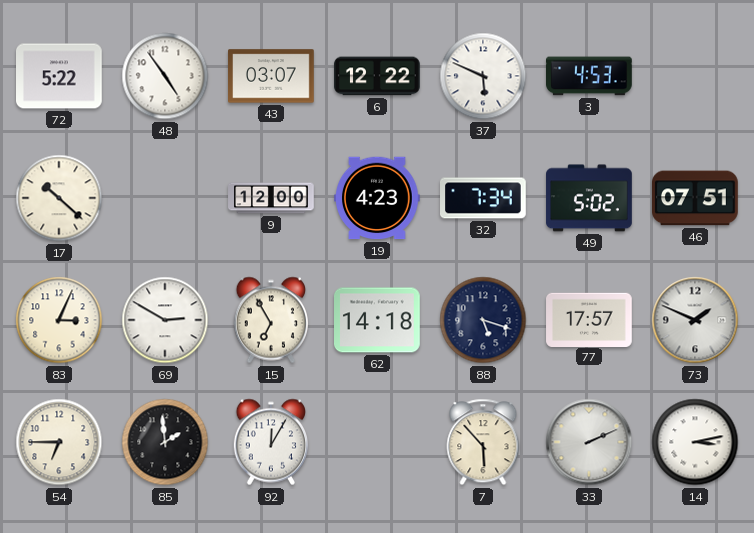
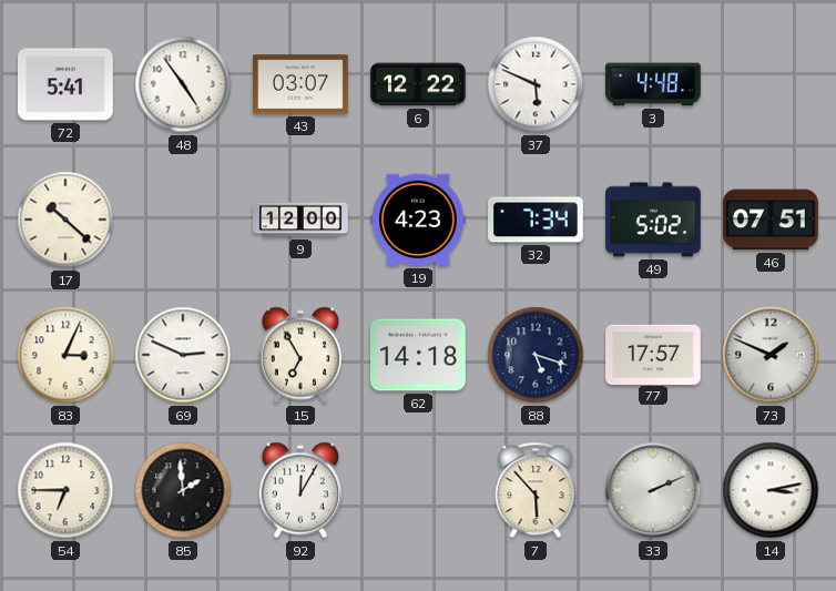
72: 5:22 -> 5:41
3: 4:53 -> 4:48
69: 2:50 -> 2:49
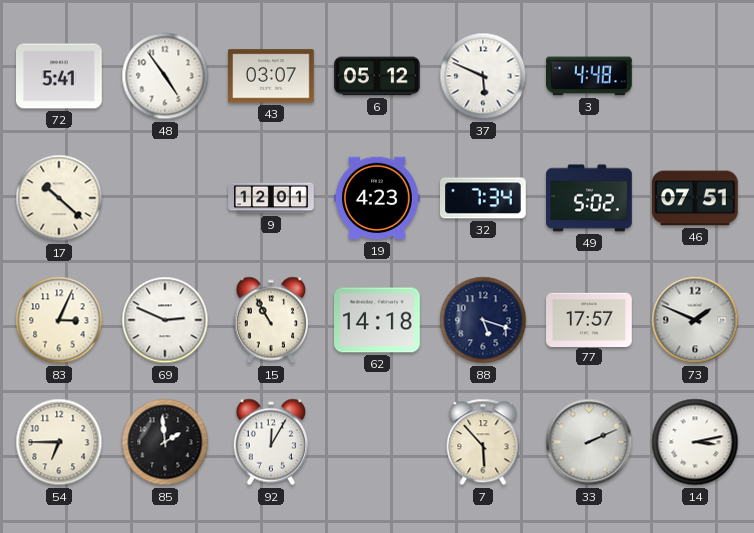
6: 12:22 -> 05:12
9: 12:00 -> 12:01
15: 6:55 -> 10:55
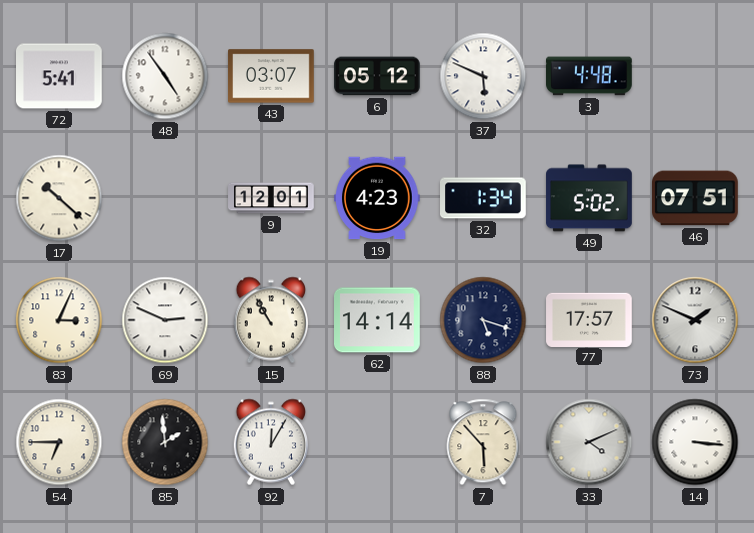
32: 7:34 -> 1:34
62: 14:18 -> 14:14
33: 2:11 -> 4:11
14: 3:13 -> 3:16
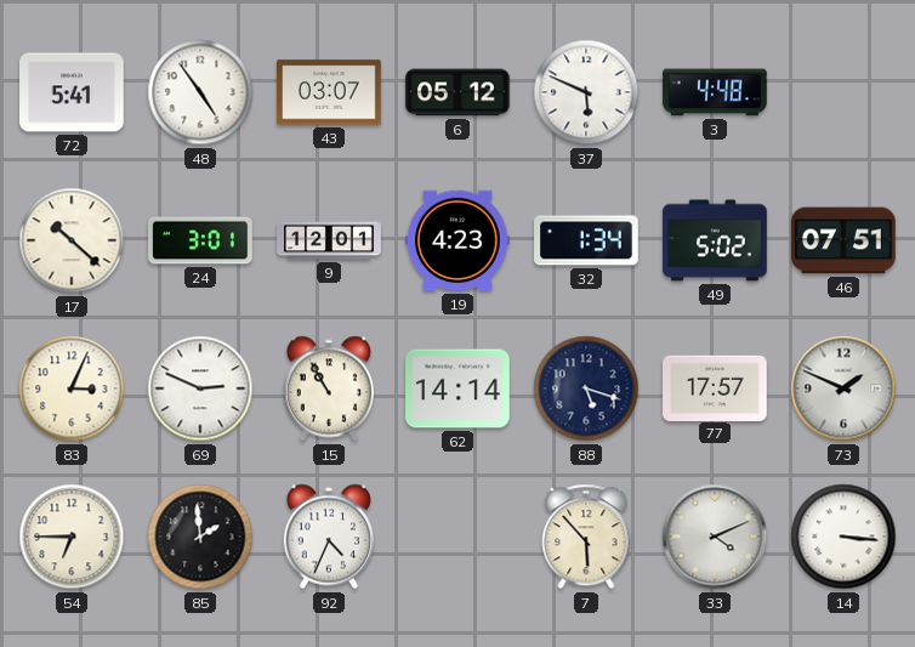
24: none -> 3:01
92: 12:05 -> 4:34
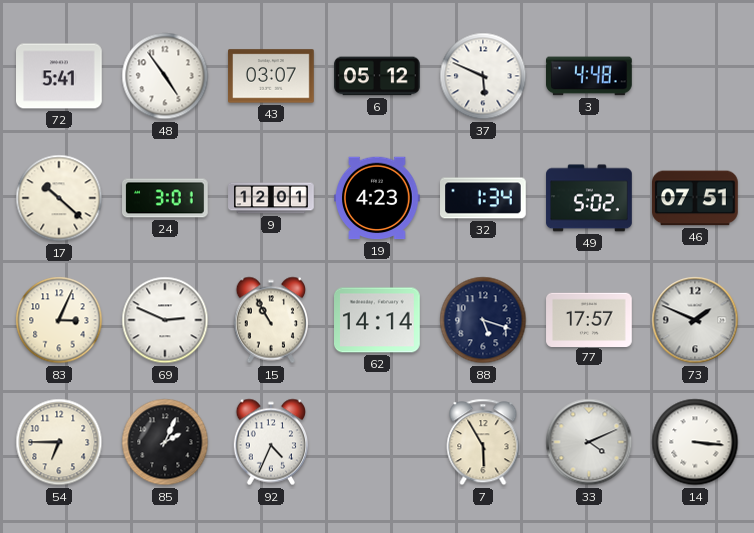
85: 1:59 -> 2:04
7: 5:53 -> 5:55
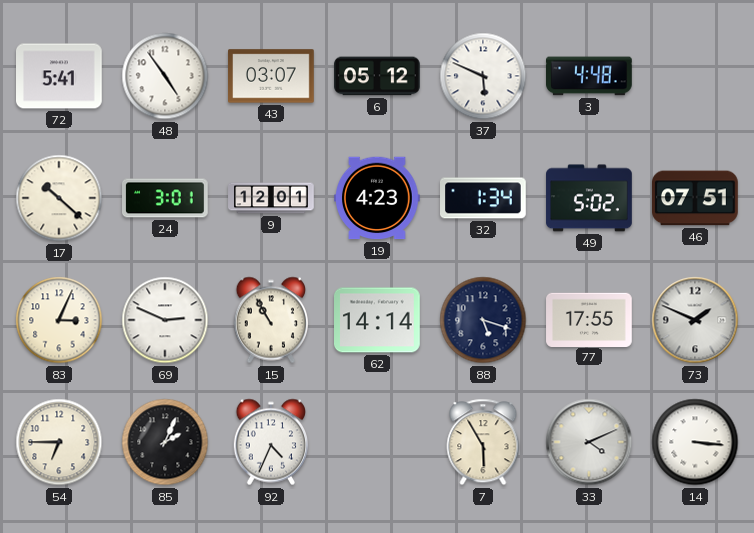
77: 17:57 -> 17:55
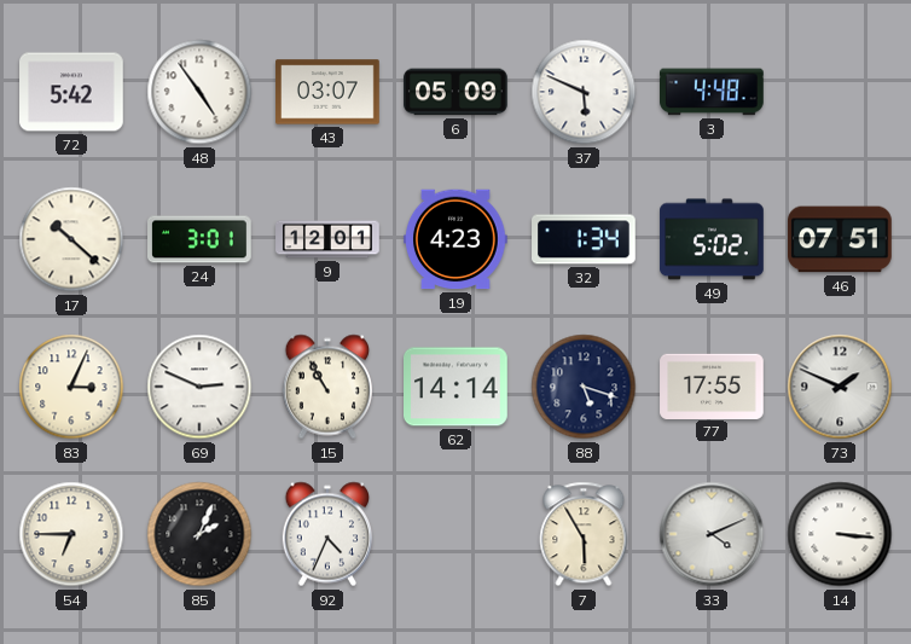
72: 5:41 -> 5:42
6: 05:12 -> 05:09
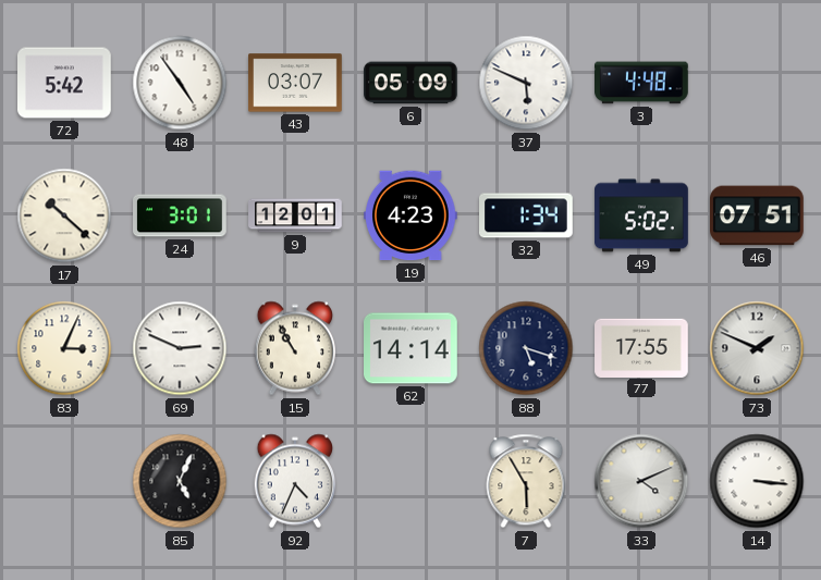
54: 6:45 -> none
85: 2:04 -> 5:04
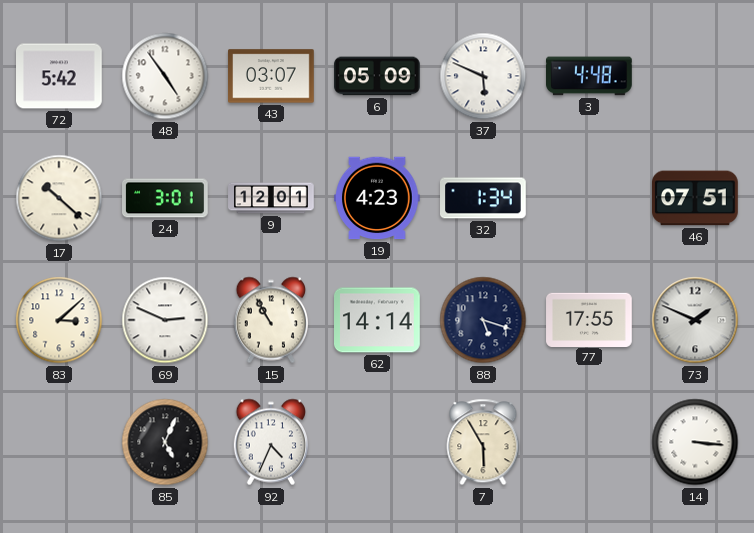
49: 5:02 -> none
83: 3:04 -> 3:08
33: 4:11 -> none
